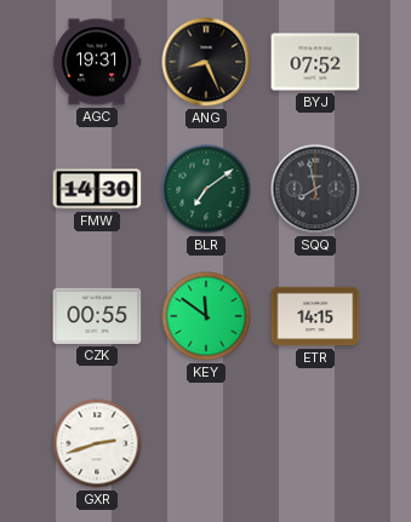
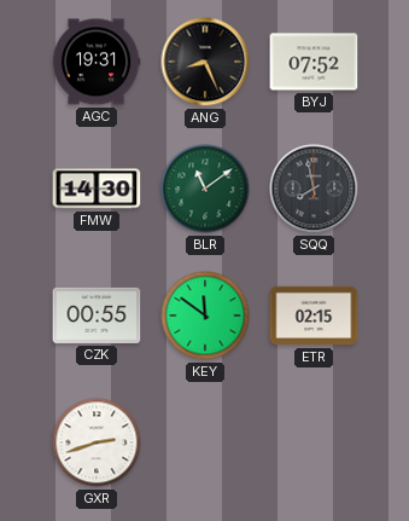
BLR: 7:09 -> 11:09
ETR: 14:15 -> 02:15
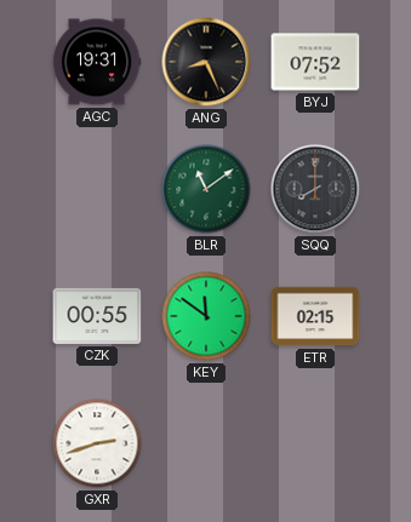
FMW: 14:30 -> none
SQQ: 7:58 -> 8:00
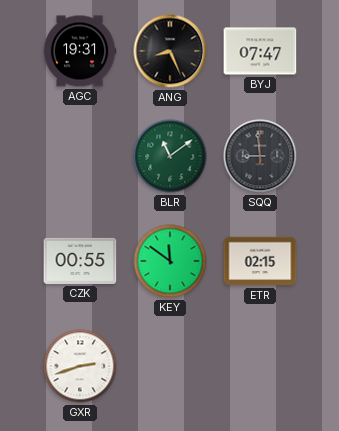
BYJ: 07:52 -> 07:47
SQQ: 8:00 -> 8:59
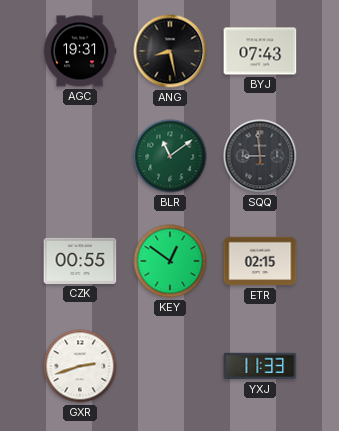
ANG: 8:26 -> 8:28
BYJ: 07:47 -> 07:43
KEY: 11:51 -> 12:51
YXJ: none -> 11:33
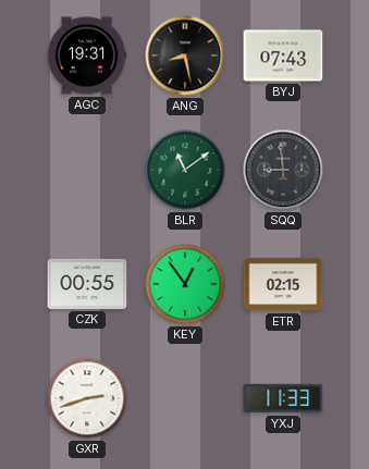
KEY: 12:51 -> 12:54
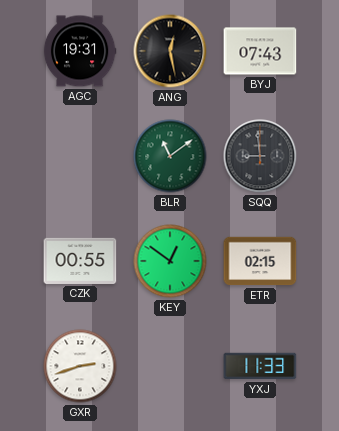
ANG: 8:28 -> 12:28
KEY: 12:54 -> 12:51
